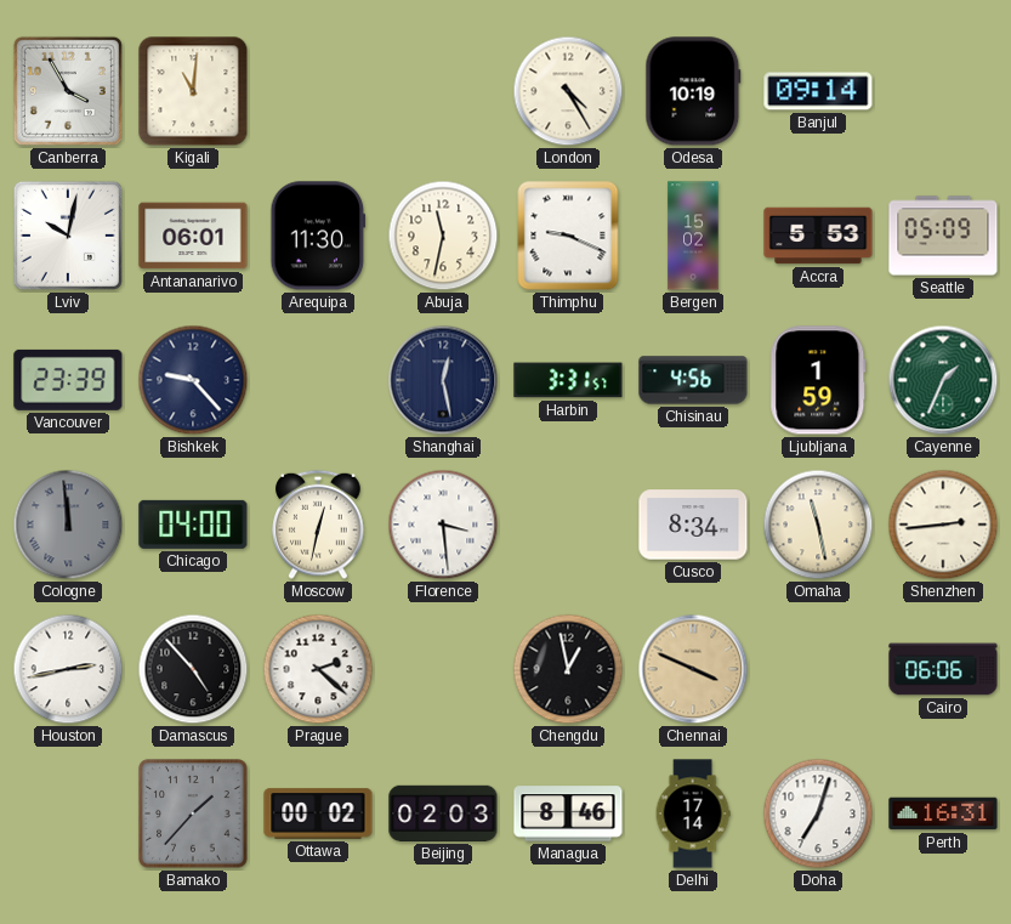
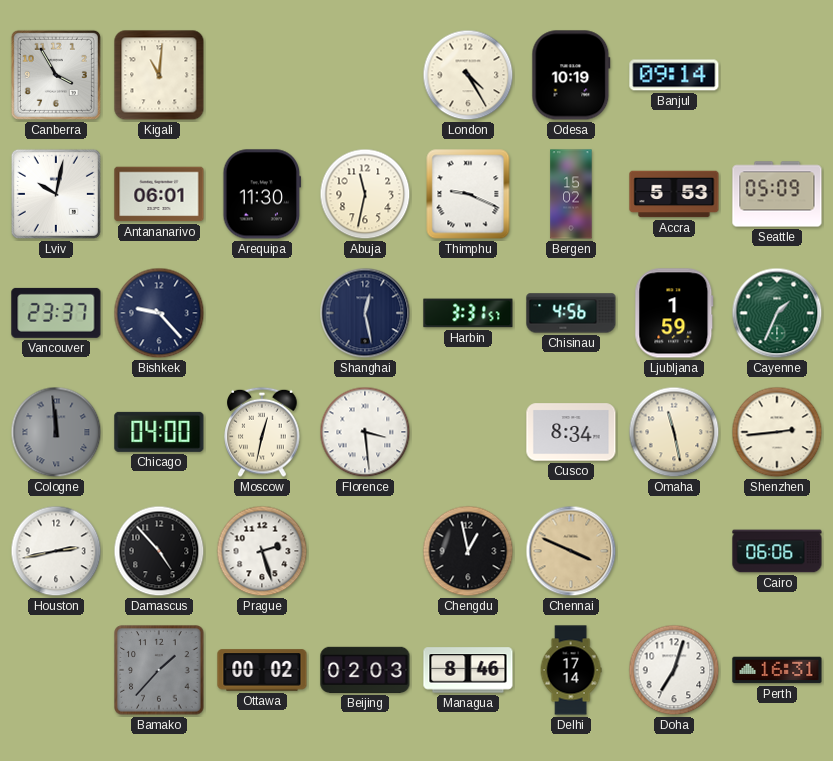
Vancouver: 23:39 -> 23:37
Prague: 2:22 -> 2:27
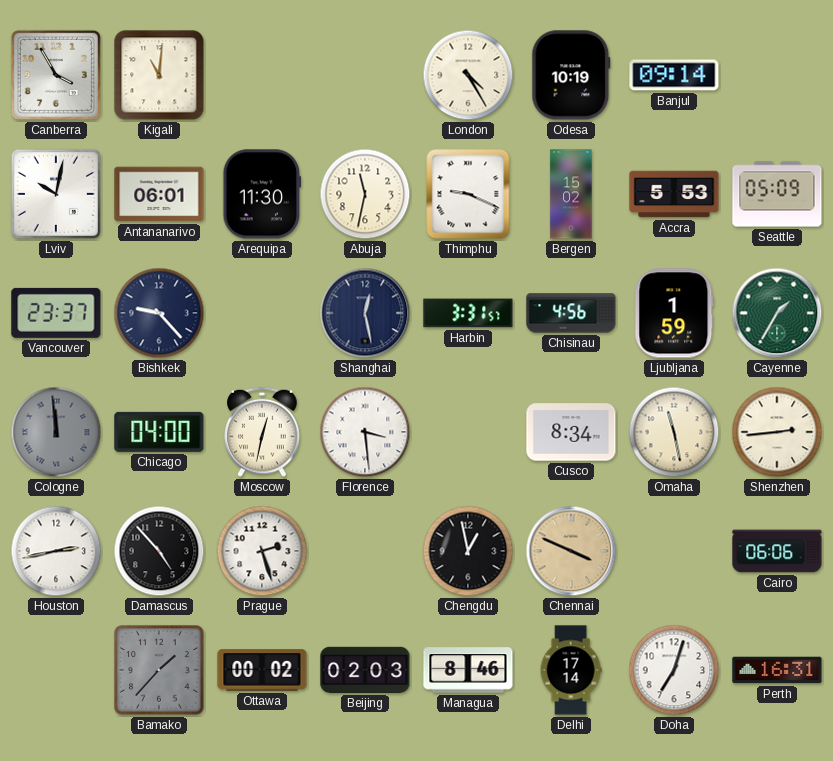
Cayenne: 1:34 -> 1:35
